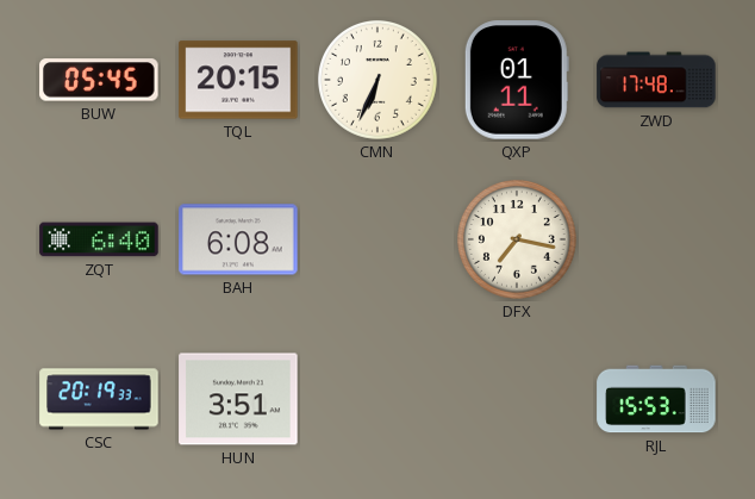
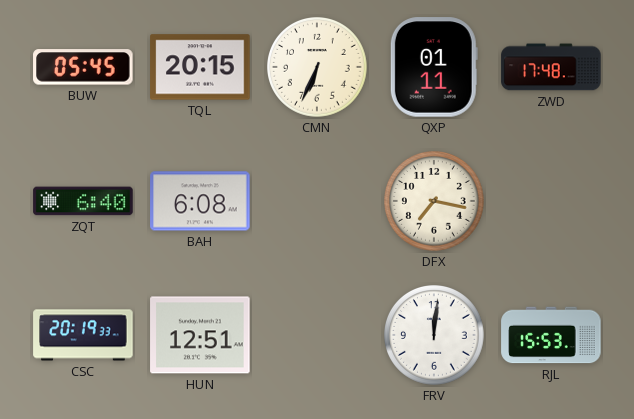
HUN: 3:51 -> 12:51
FRV: none -> 12:01
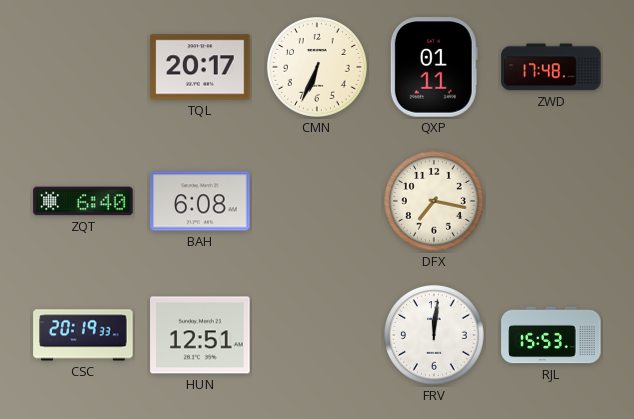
BUW: 05:45 -> none
TQL: 20:15 -> 20:17
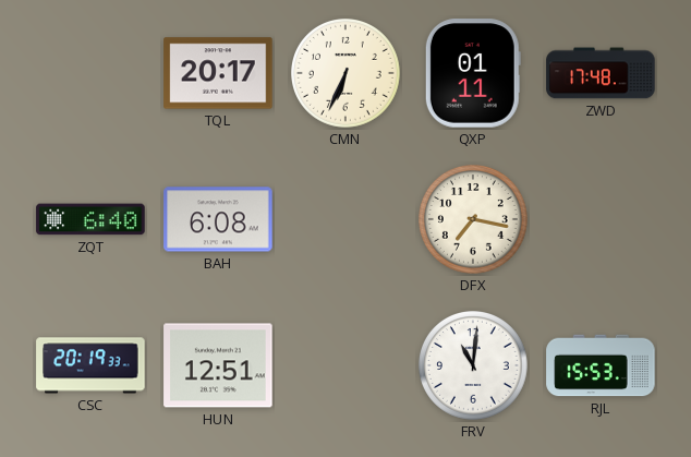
FRV: 12:01 -> 11:01
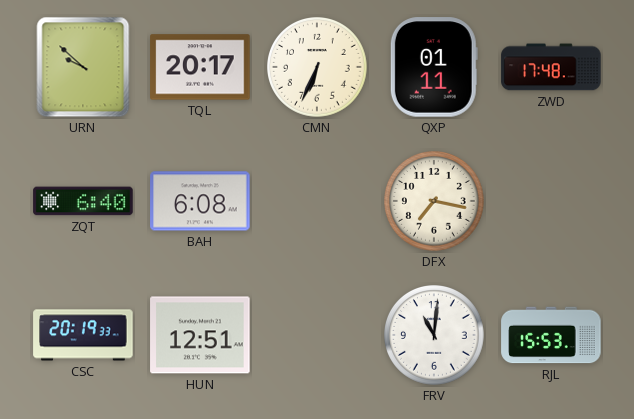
URN: none -> 9:52
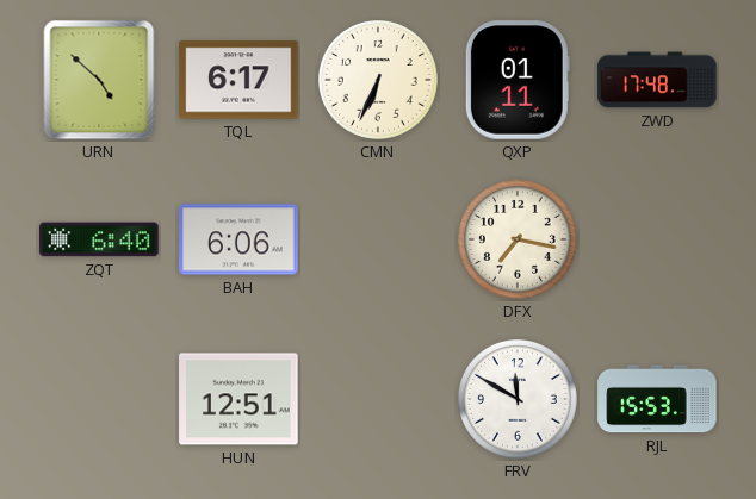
URN: 9:52 -> 4:52
TQL: 20:17 -> 6:17
BAH: 6:08 -> 6:06
CSC: 20:19 -> none
FRV: 11:01 -> 11:50
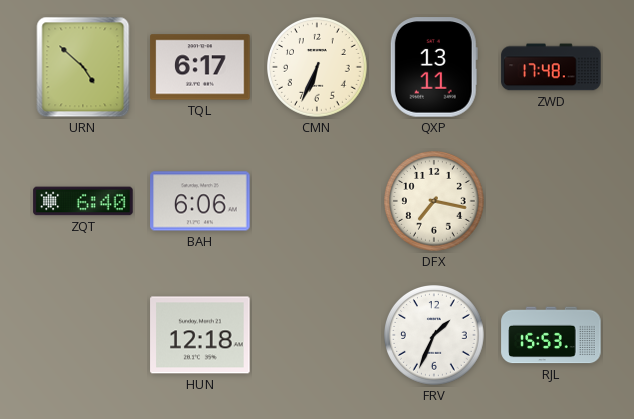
QXP: 01:11 -> 13:11
HUN: 12:51 -> 12:18
FRV: 11:50 -> 1:34
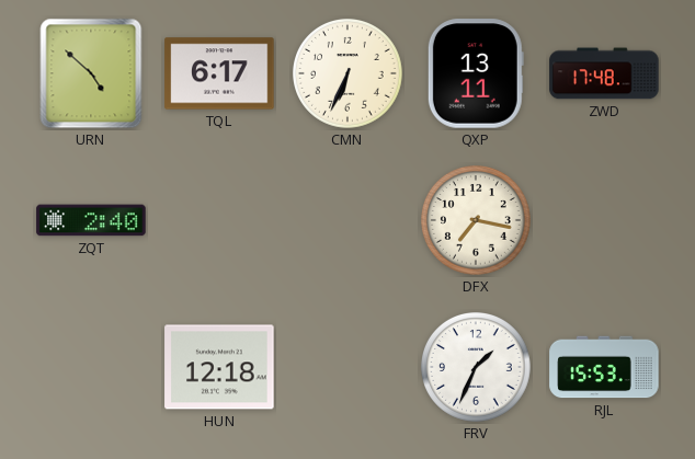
ZQT: 6:40 -> 2:40
BAH: 6:06 -> none
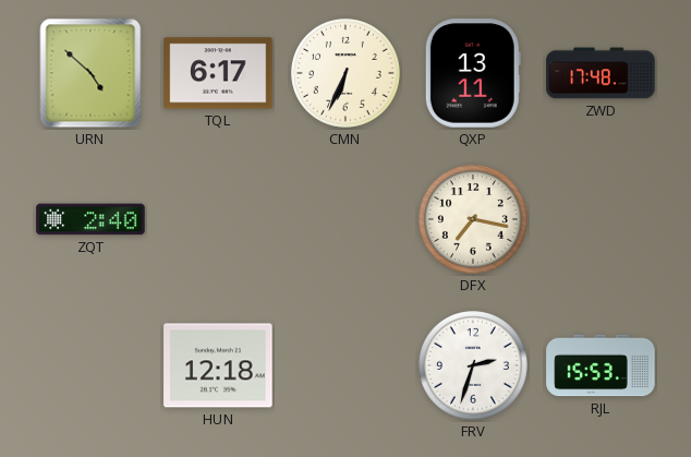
FRV: 1:34 -> 2:33
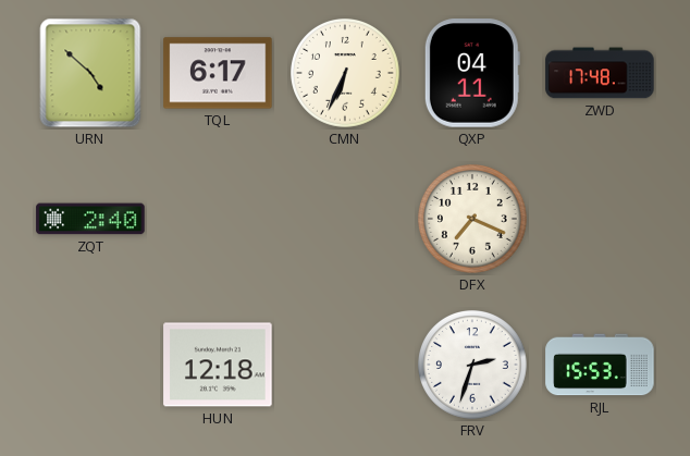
QXP: 13:11 -> 04:11
DFX: 7:17 -> 7:19
